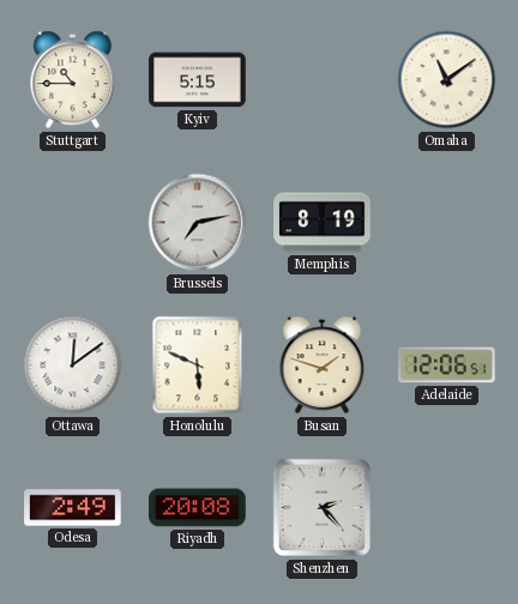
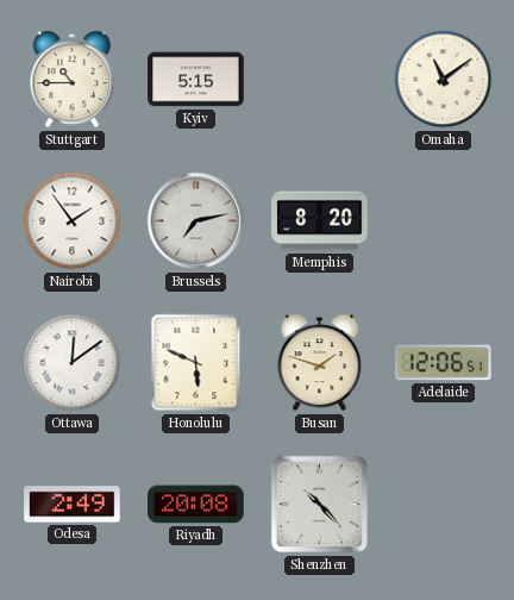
Nairobi: none -> 1:54
Memphis: 8:19 -> 8:20
Shenzhen: 2:23 -> 10:23
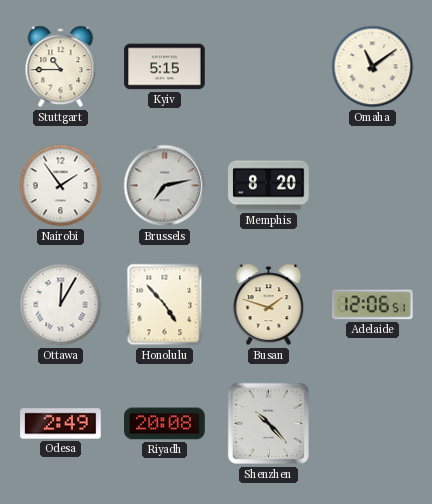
Ottawa: 12:09 -> 12:05
Honolulu: 5:49 -> 4:53
